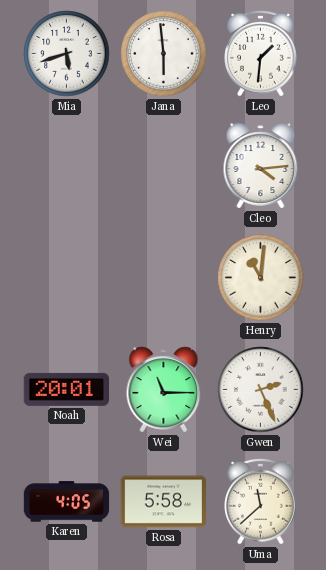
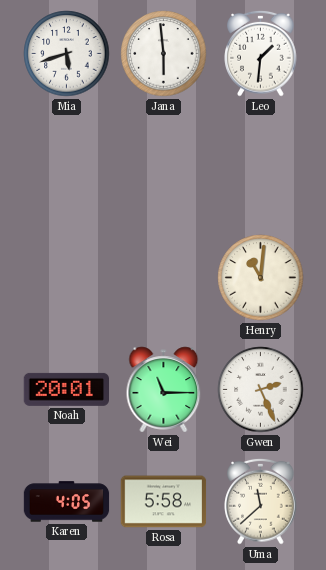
Cleo: 4:14 -> none
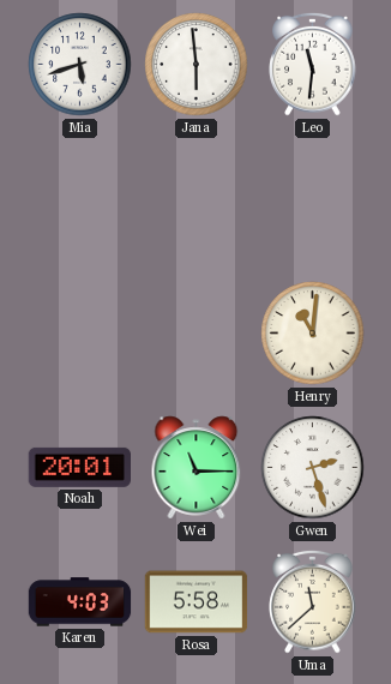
Leo: 1:31 -> 11:31
Gwen: 2:26 -> 2:27
Karen: 4:05 -> 4:03
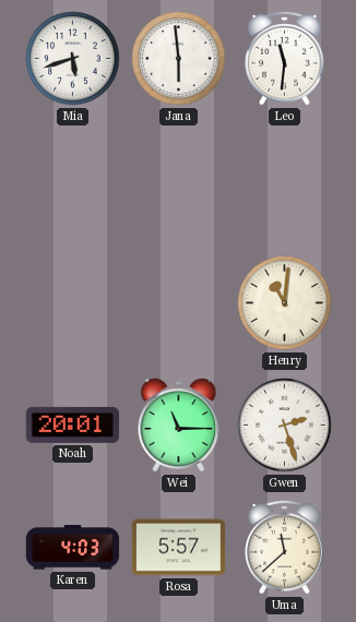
Rosa: 5:58 -> 5:57
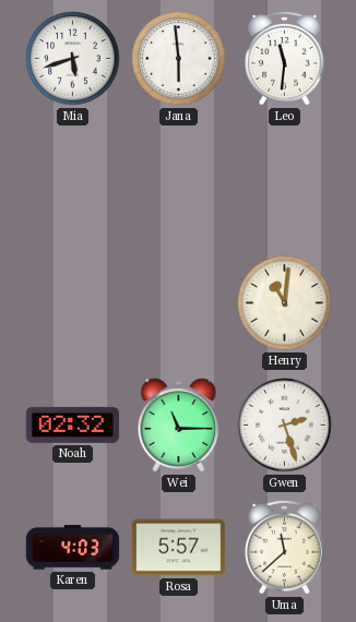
Noah: 20:01 -> 02:32
